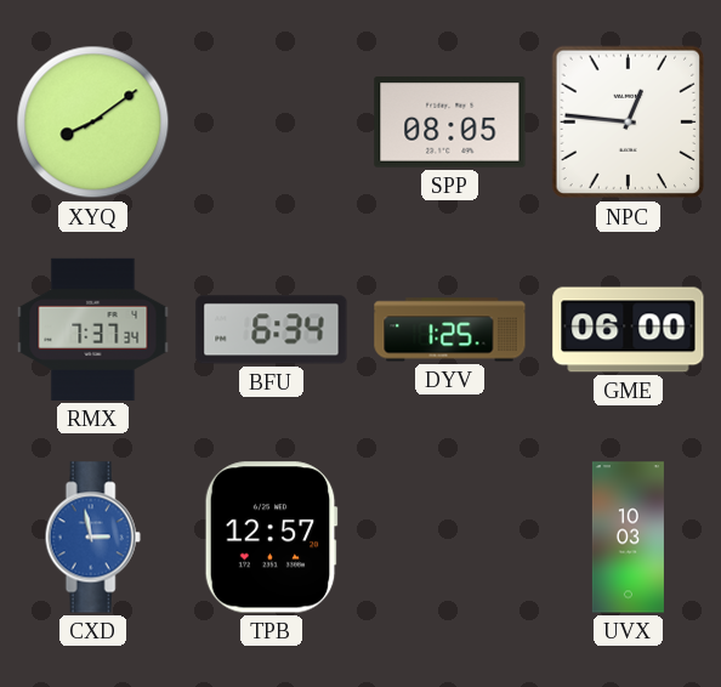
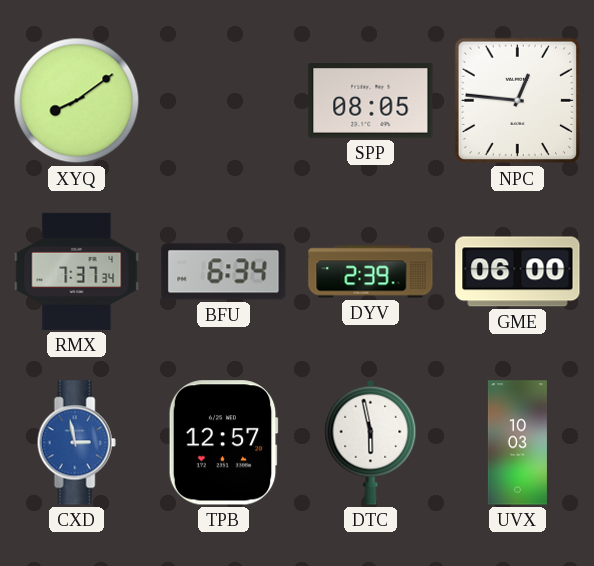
DYV: 1:25 -> 2:39
DTC: none -> 5:58
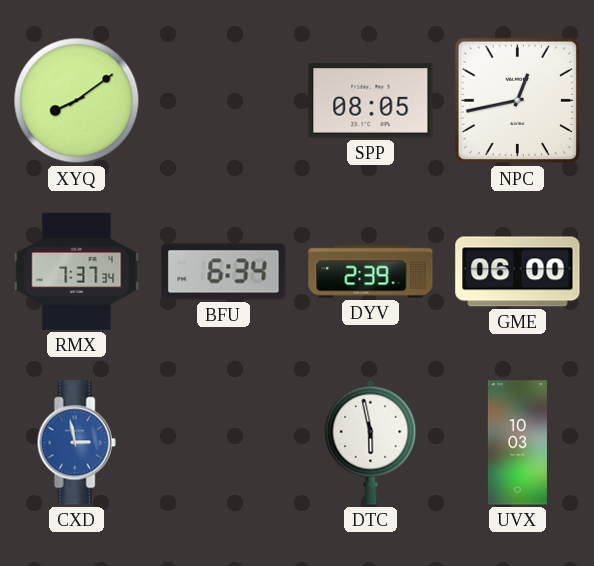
NPC: 12:46 -> 12:43
TPB: 12:57 -> none
